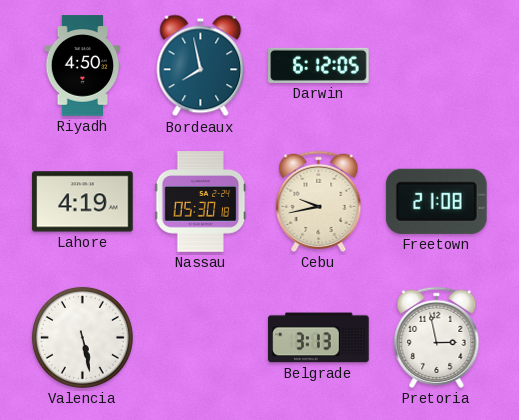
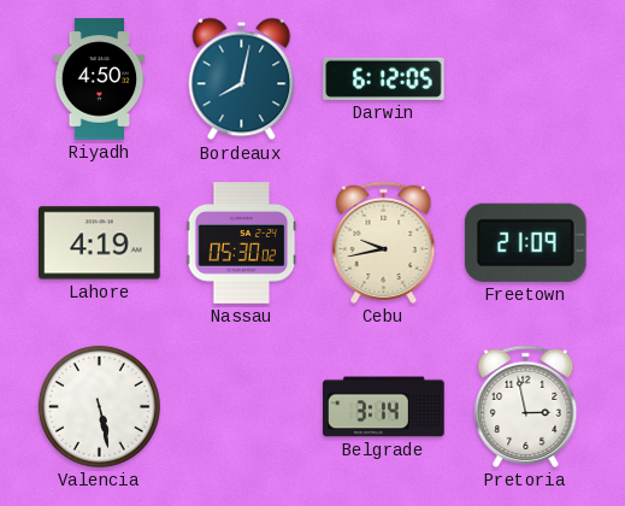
Bordeaux: 7:58 -> 8:02
Nassau: 05:30:18 -> 05:30:02
Freetown: 21:08 -> 21:09
Belgrade: 3:13 -> 3:14
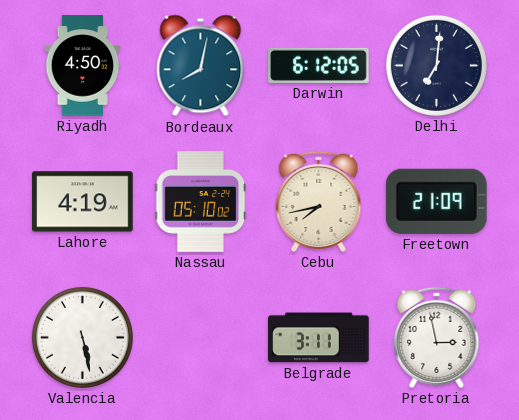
Delhi: none -> 7:01
Nassau: 05:30 -> 05:10
Cebu: 9:43 -> 7:43
Belgrade: 3:14 -> 3:11
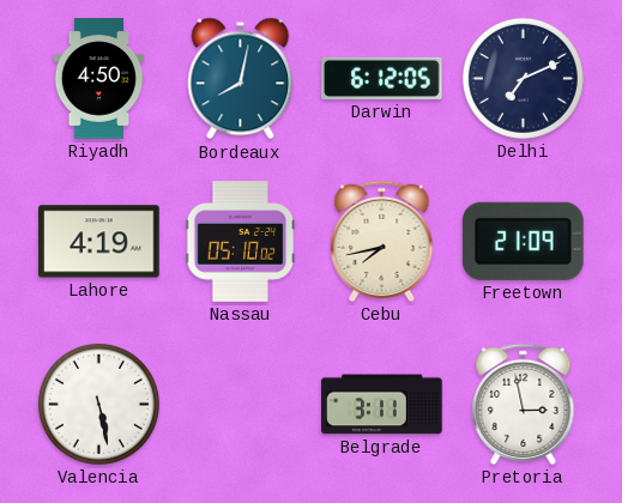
Delhi: 7:01 -> 7:11
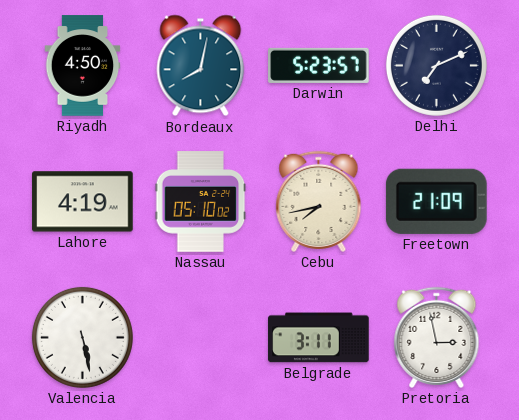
Darwin: 6:12 -> 5:23
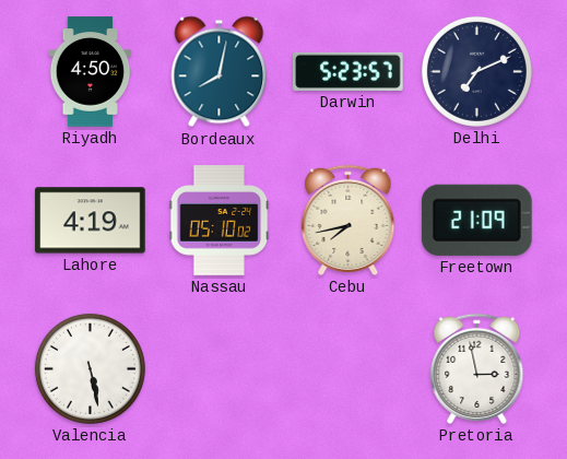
Belgrade: 3:11 -> none
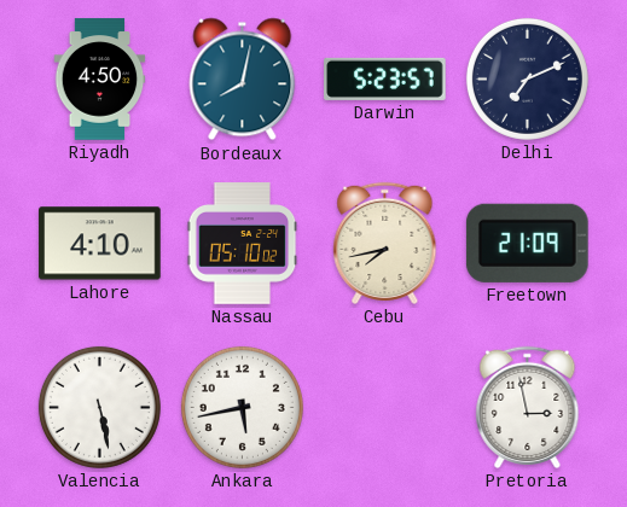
Lahore: 4:19 -> 4:10
Ankara: none -> 5:43
